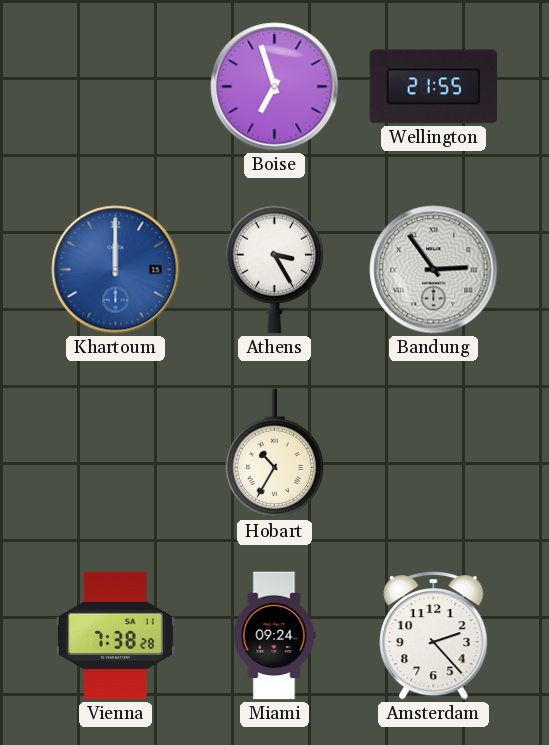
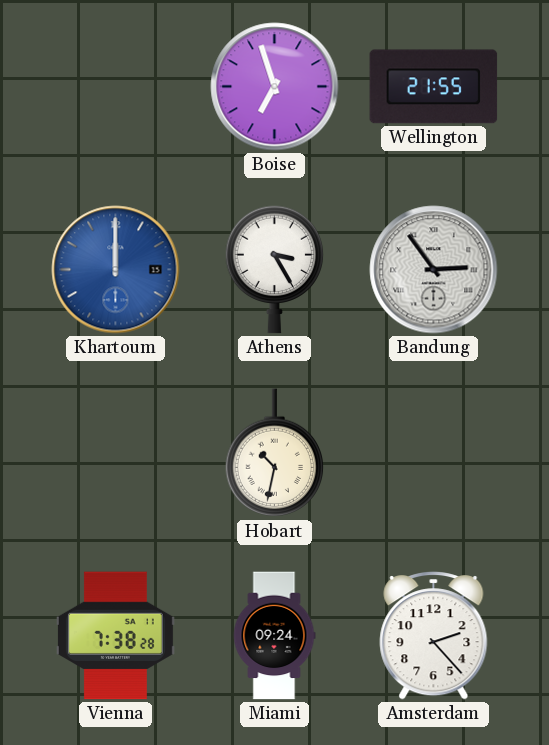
Hobart: 10:35 -> 10:32
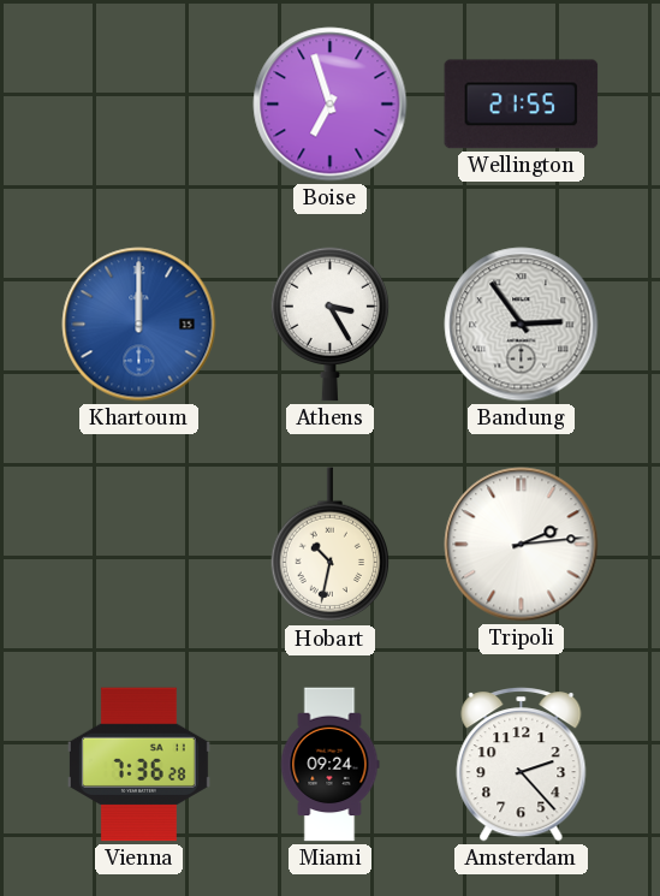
Tripoli: none -> 2:14
Vienna: 7:38 -> 7:36
